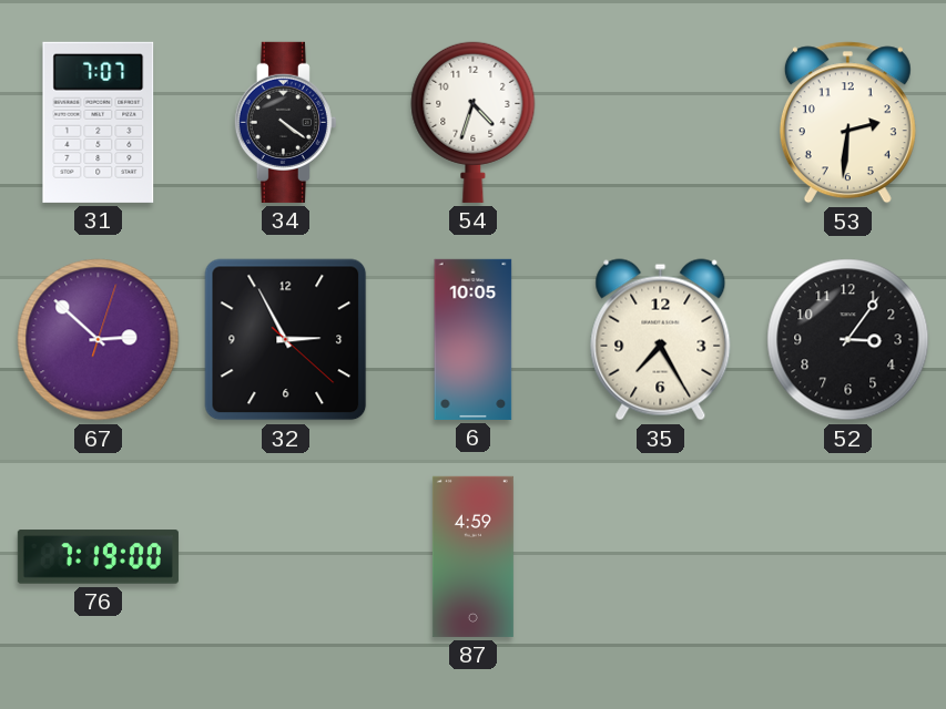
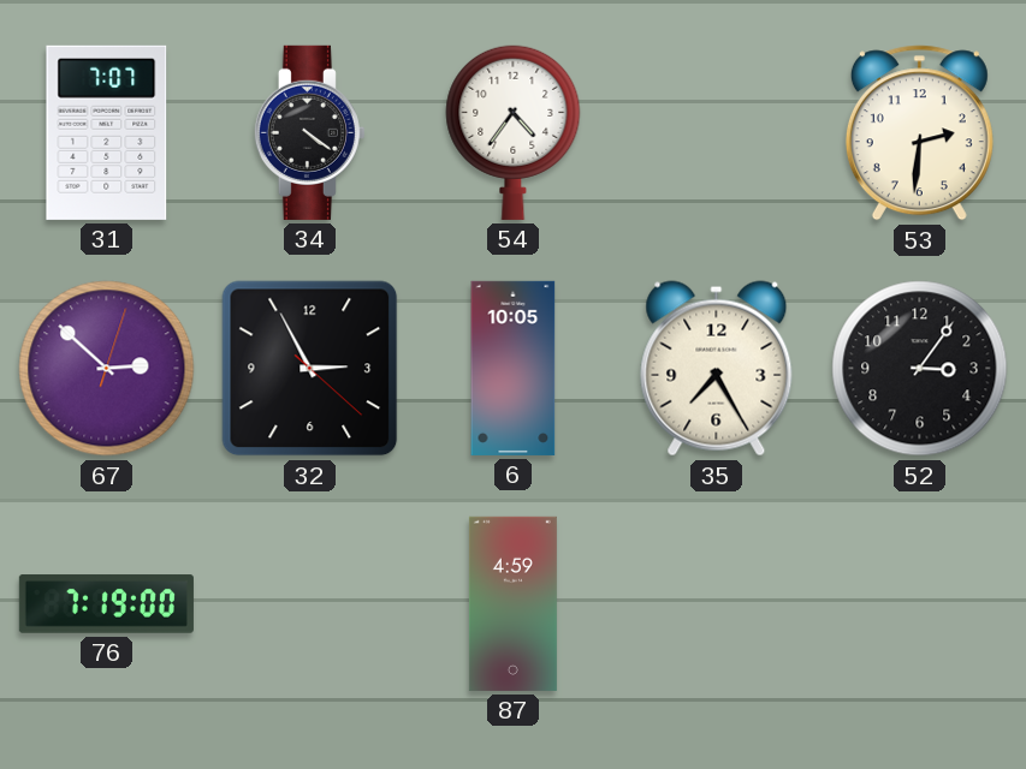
54: 4:33 -> 4:36
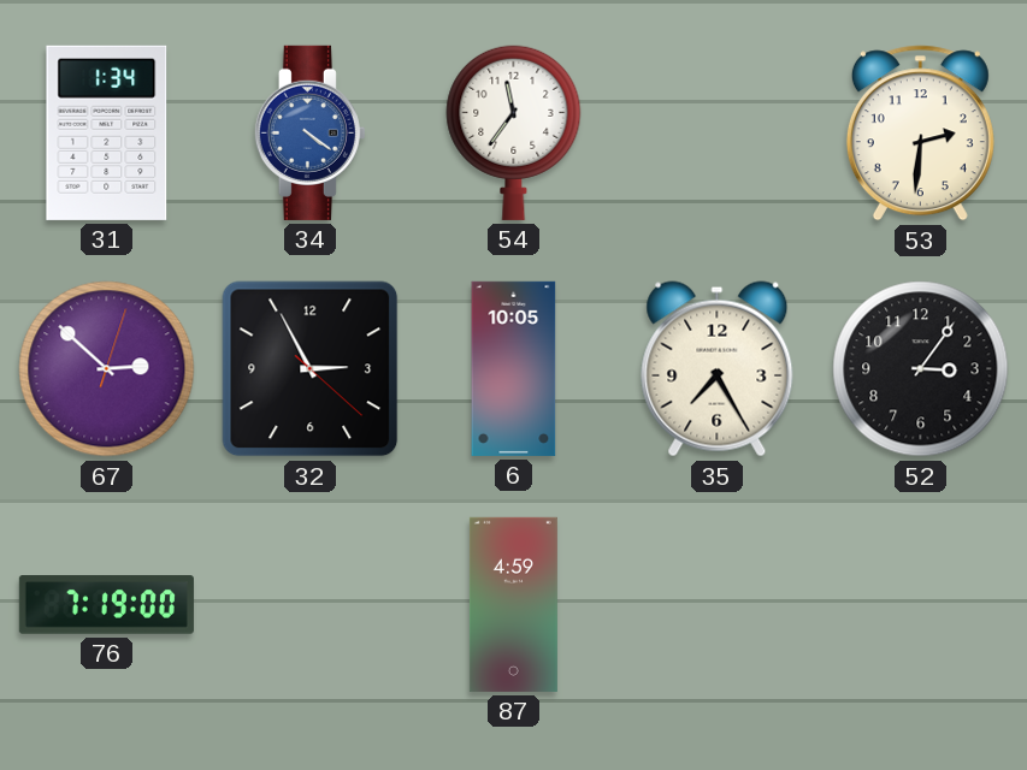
31: 7:07 -> 1:34
34 dial: black -> blue
54: 4:36 -> 11:36
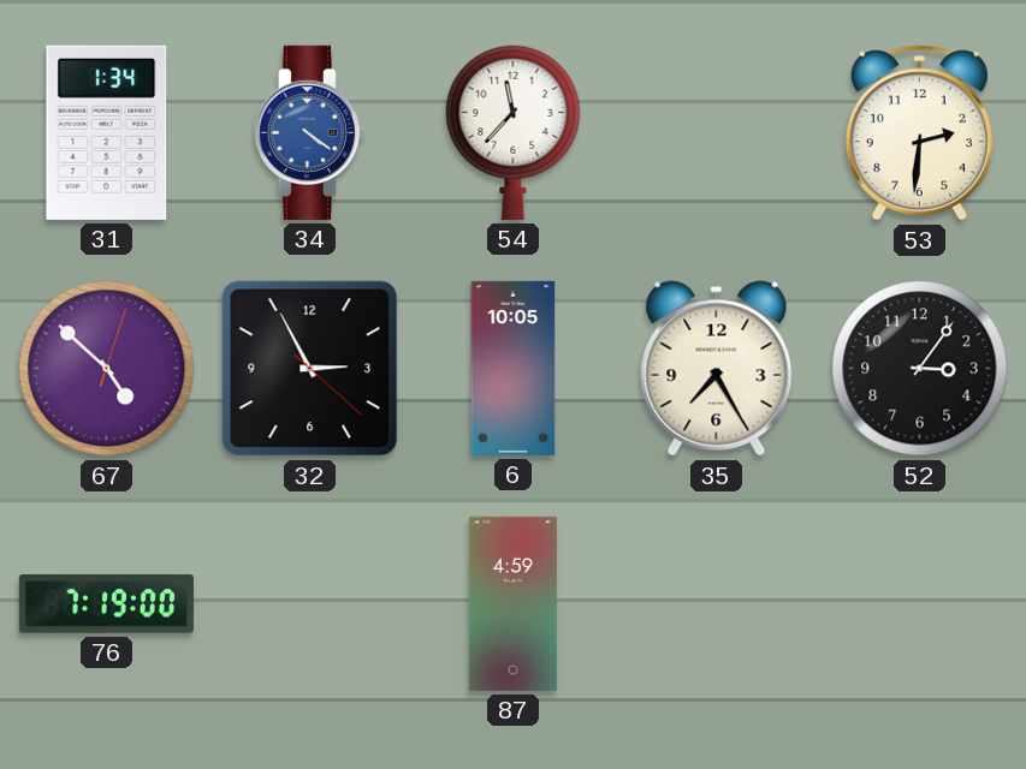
54: 11:36 -> 11:37
67: 2:52 -> 4:52
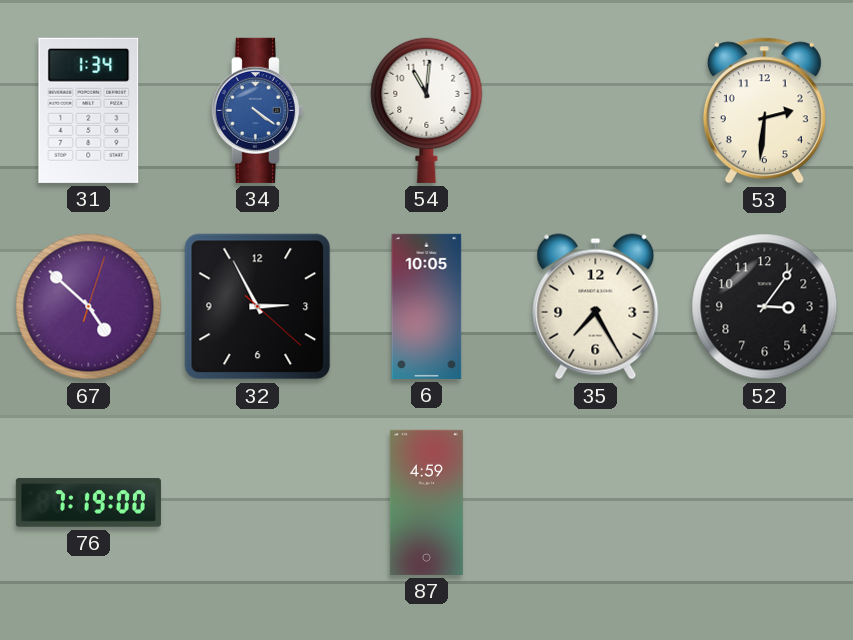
54: 11:37 -> 11:01
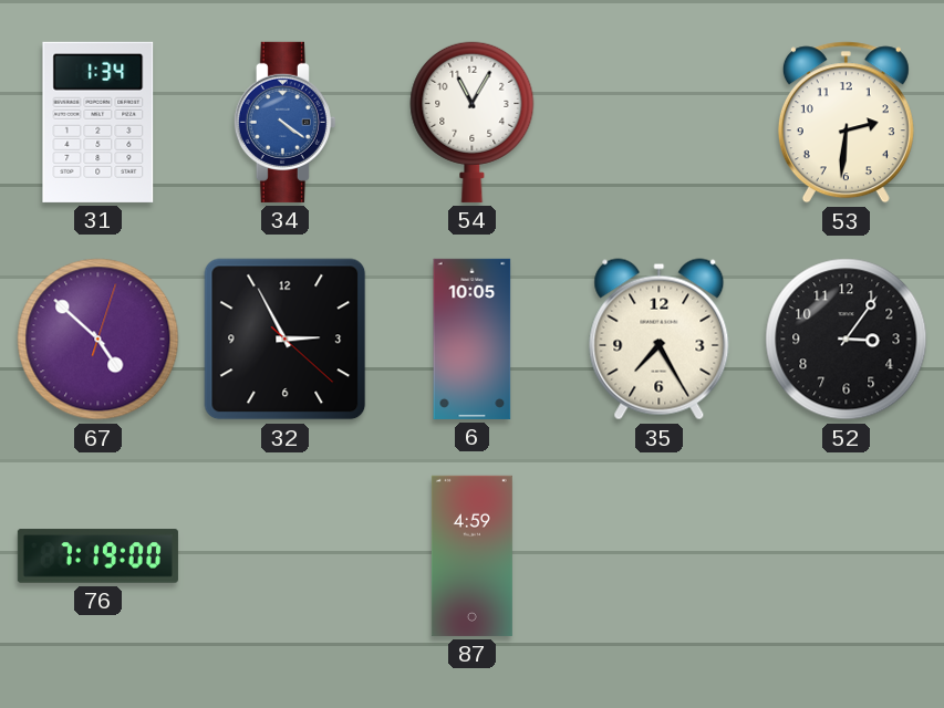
54: 11:01 -> 11:05
